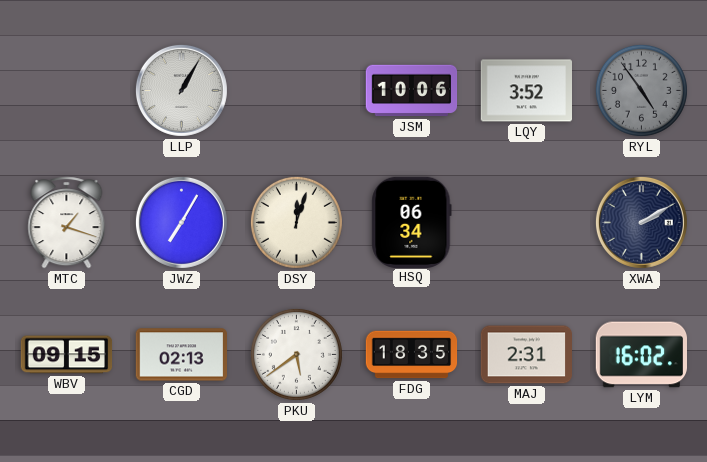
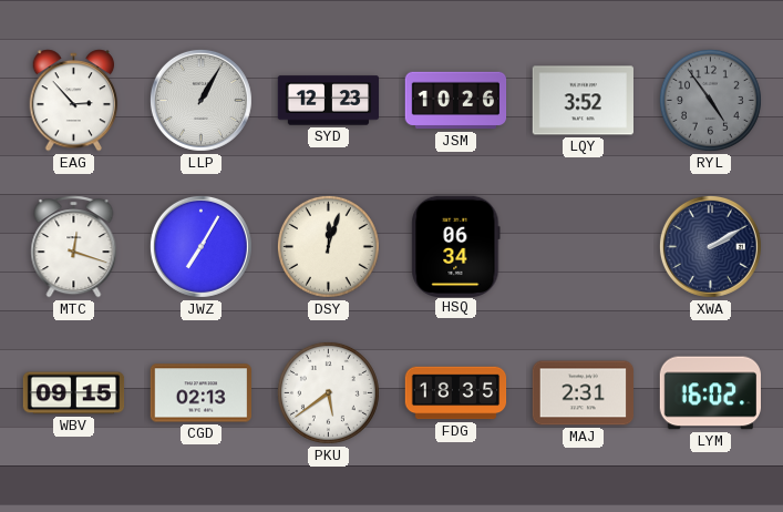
EAG: none -> 2:53
SYD: none -> 12:23
JSM: 10:06 -> 10:26
MTC: 1:18 -> 12:18
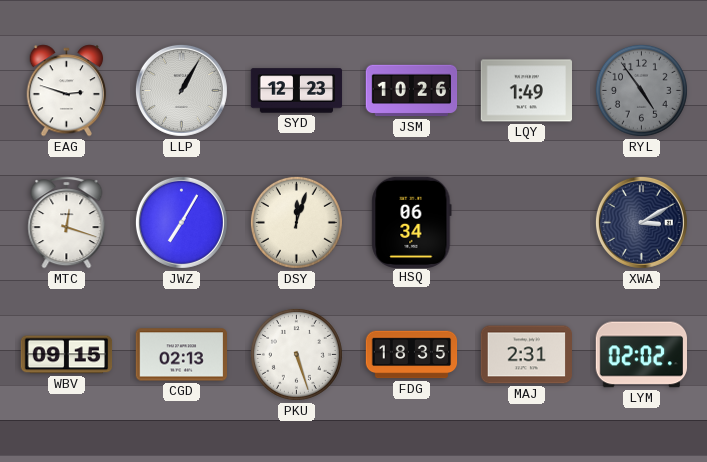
EAG: 2:53 -> 2:48
LQY: 3:52 -> 1:49
XWA: 2:10 -> 3:10
PKU: 5:39 -> 5:27
LYM: 16:02 -> 02:02
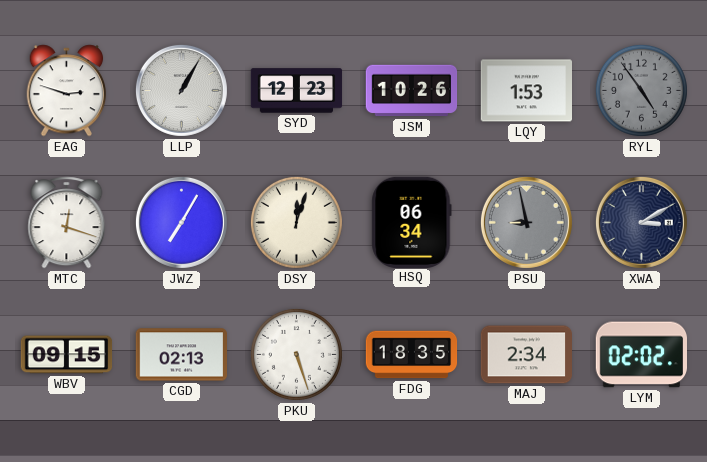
LQY: 1:49 -> 1:53
PSU: none -> 8:58
MAJ: 2:31 -> 2:34
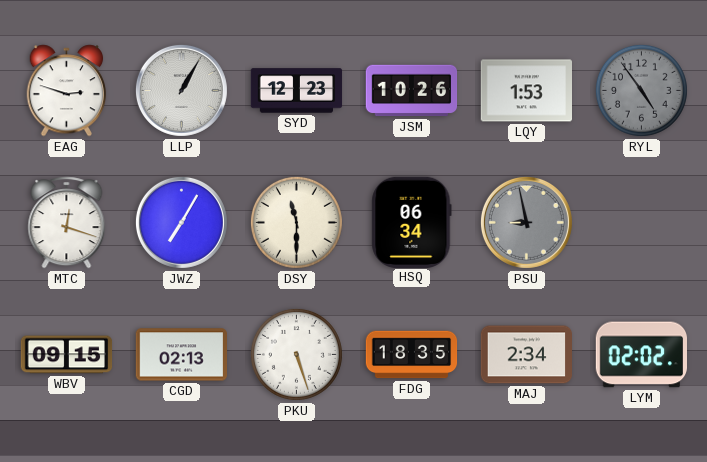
DSY: 12:03 -> 11:30
XWA: 3:10 -> none
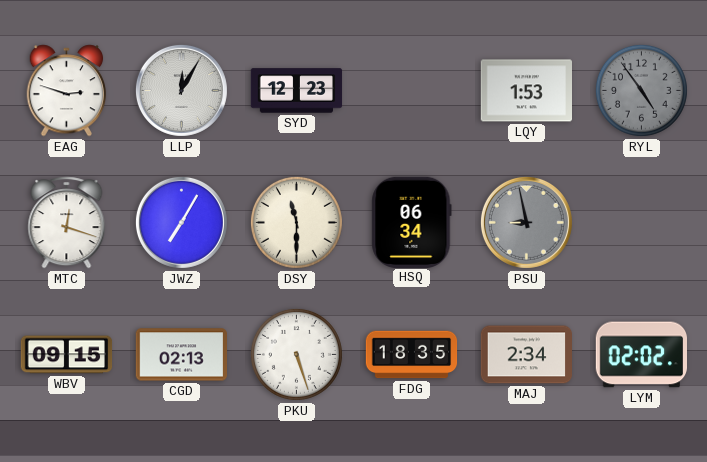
LLP: 1:05 -> 12:05
JSM: 10:26 -> none
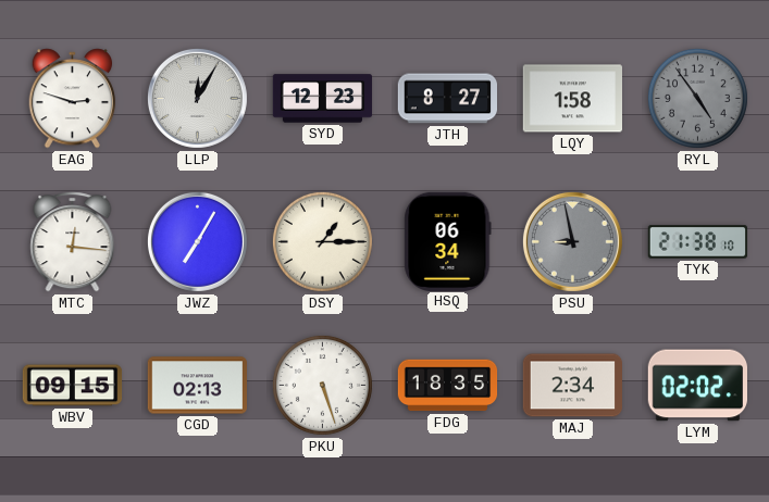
JTH: none -> 8:27
LQY: 1:53 -> 1:58
MTC: 12:18 -> 12:16
DSY: 11:30 -> 1:15
TYK: none -> 21:38
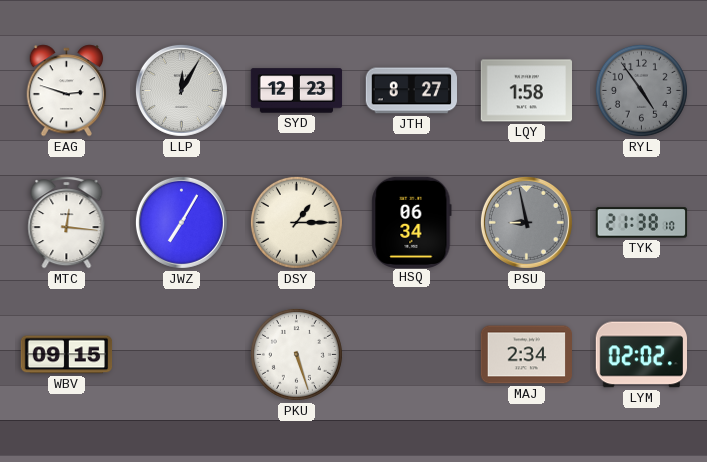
CGD: 02:13 -> none
FDG: 18:35 -> none
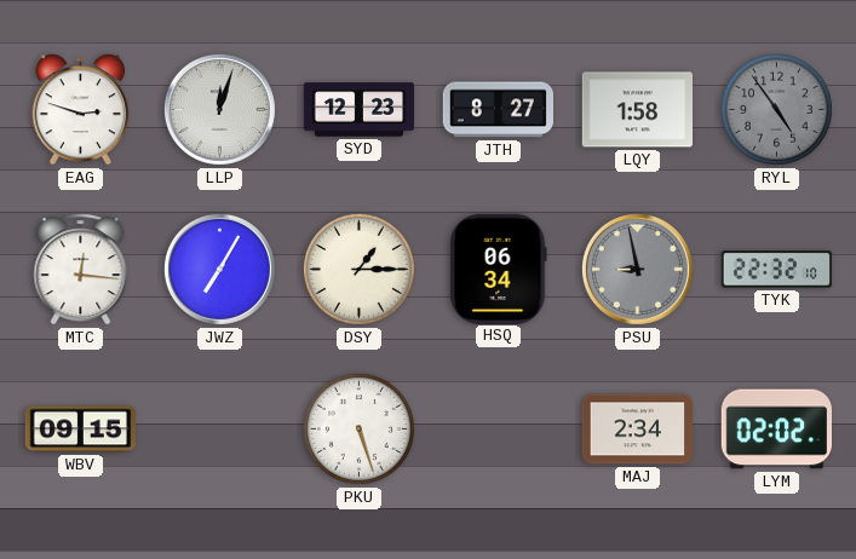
LLP: 12:05 -> 12:03
TYK: 21:38 -> 22:32
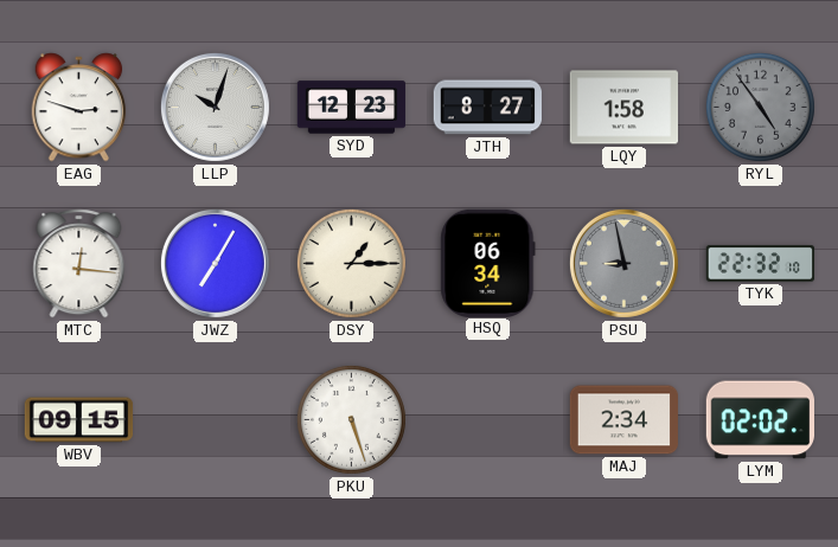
LLP: 12:03 -> 10:03
